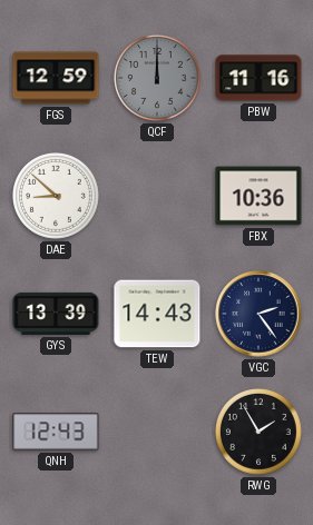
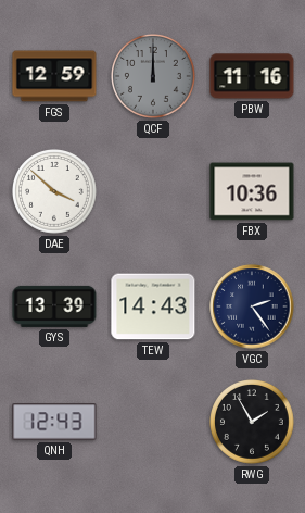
DAE: 8:52 -> 3:52
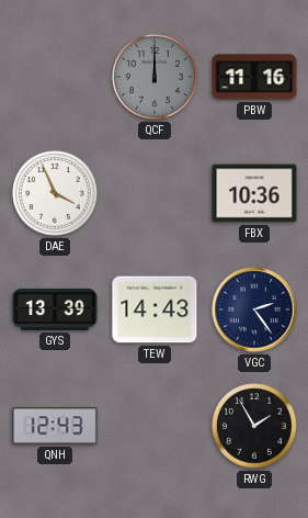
FGS: 12:59 -> none
DAE: 3:52 -> 3:56
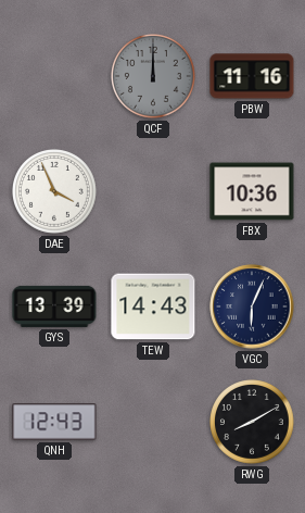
VGC: 2:24 -> 6:04
RWG: 1:55 -> 8:10
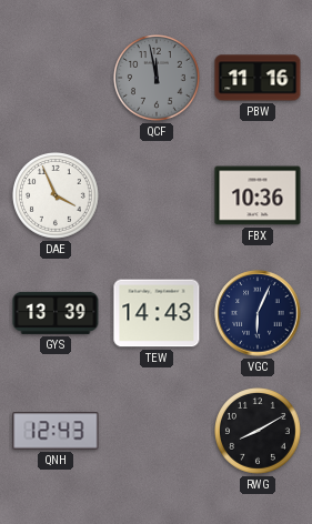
QCF: 12:00 -> 11:58
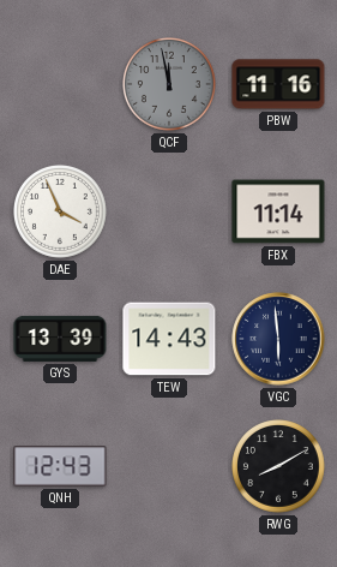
FBX: 10:36 -> 11:14
VGC: 6:04 -> 5:59
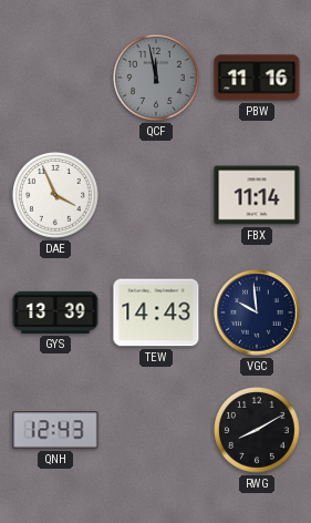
VGC: 5:59 -> 9:59
